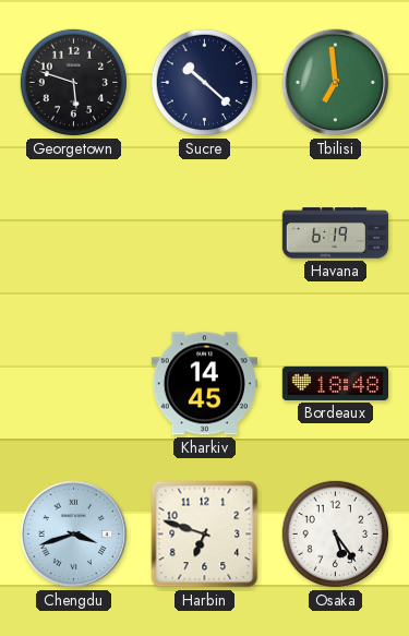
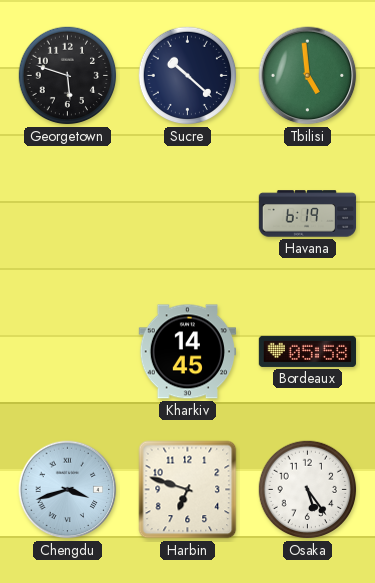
Tbilisi: 6:59 -> 4:59
Bordeaux: 18:48 -> 05:58
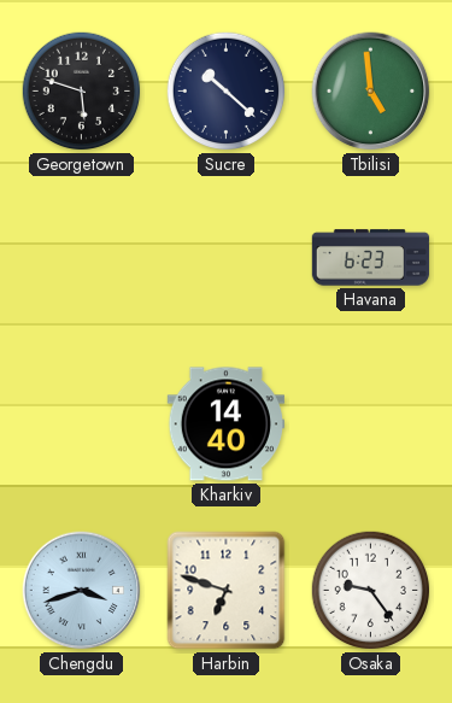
Havana: 6:19 -> 6:23
Kharkiv: 14:45 -> 14:40
Bordeaux: 05:58 -> none
Osaka: 5:24 -> 9:24
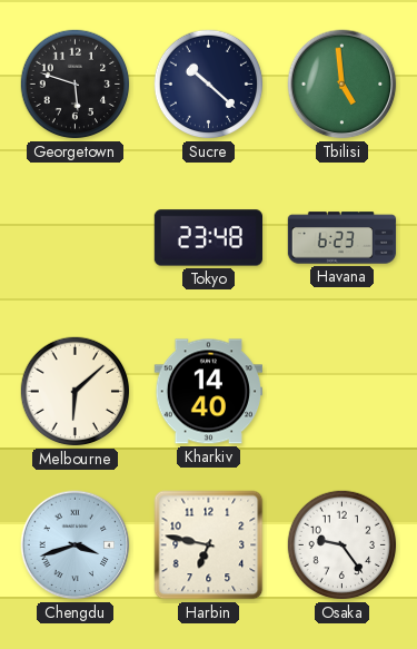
Tokyo: none -> 23:48
Melbourne: none -> 6:08
Harbin: 6:48 -> 6:47
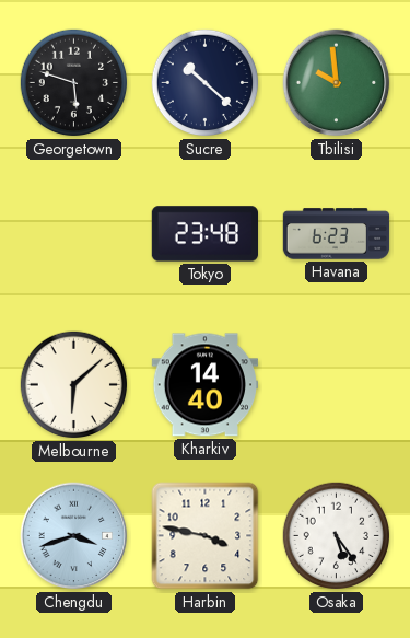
Tbilisi: 4:59 -> 9:59
Harbin: 6:47 -> 3:47
Osaka: 9:24 -> 5:24
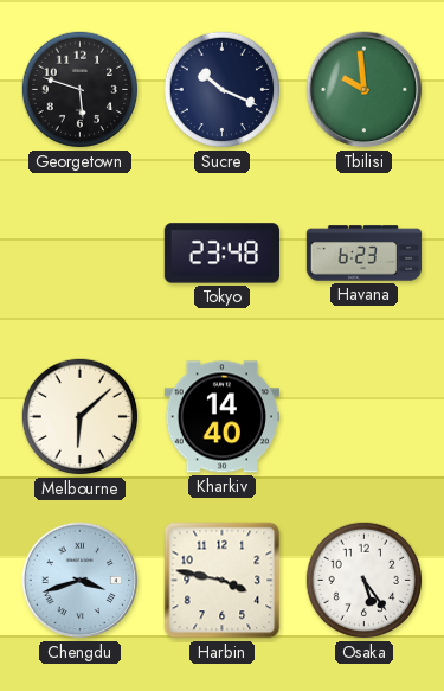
Sucre: 10:22 -> 10:19
